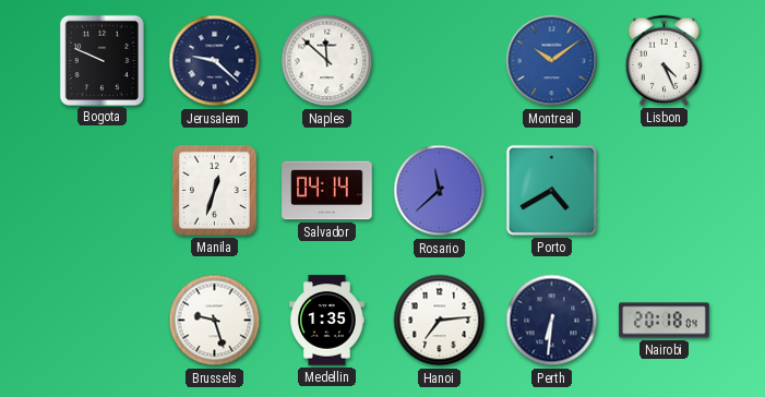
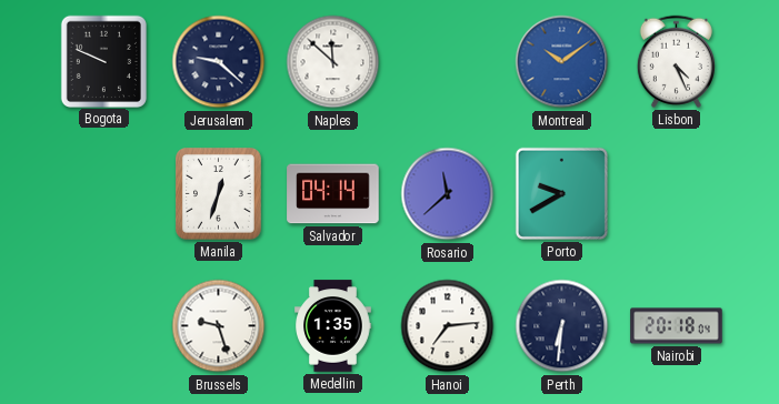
Porto: 4:40 -> 9:40
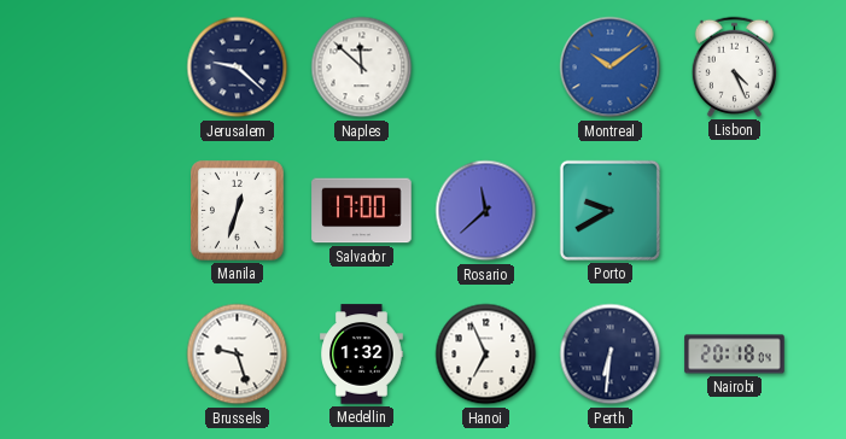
Bogota: 9:49 -> none
Salvador: 04:14 -> 17:00
Medellin: 1:35 -> 1:32
Hanoi: 7:14 -> 6:56
